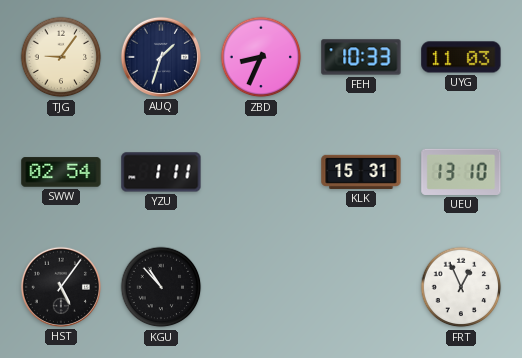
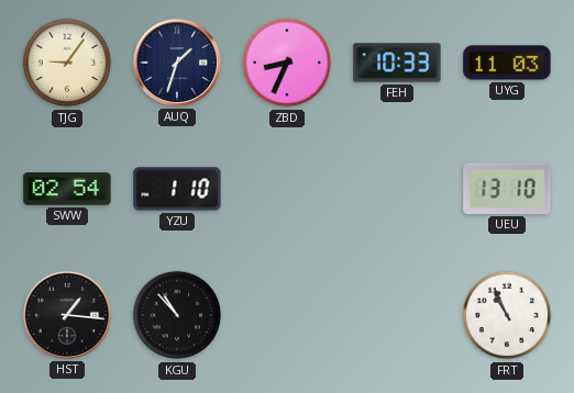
YZU: 1:11 -> 1:10
KLK: 15:31 -> none
HST: 5:06 -> 1:16
FRT: 12:56 -> 10:56
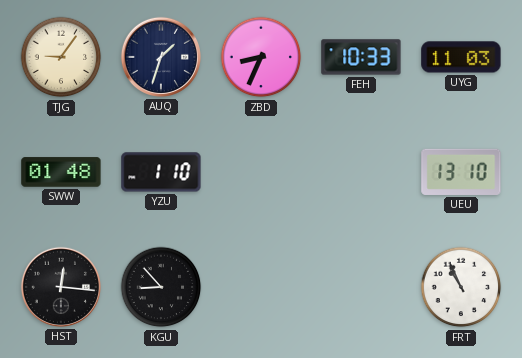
SWW: 02:54 -> 01:48
HST: 1:16 -> 12:16
KGU: 10:53 -> 8:53
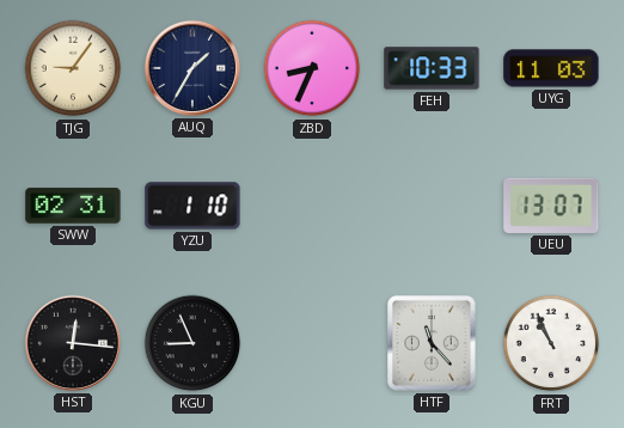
AUQ: 1:33 -> 1:35
SWW: 01:48 -> 02:31
UEU: 13:10 -> 13:07
KGU: 8:53 -> 8:56
HTF: none -> 11:23
